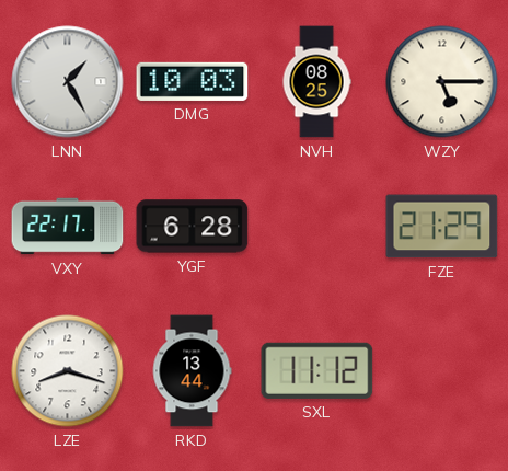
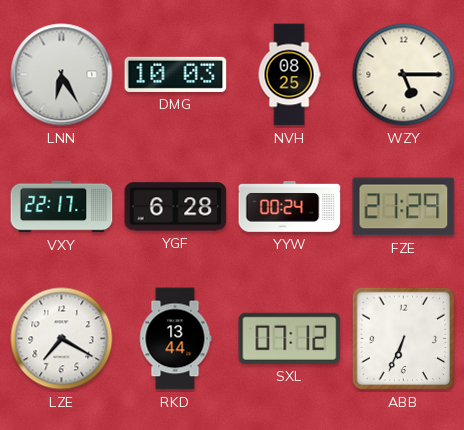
LNN: 1:25 -> 6:25
YYW: none -> 00:24
LZE: 8:18 -> 7:20
SXL: 11:12 -> 07:12
ABB: none -> 6:34
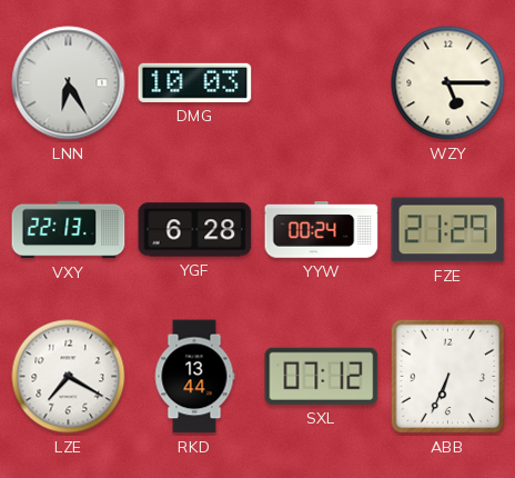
NVH: 08:25 -> none
VXY: 22:17 -> 22:13
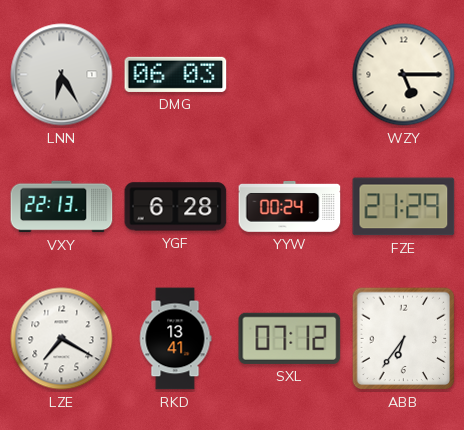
DMG: 10:03 -> 06:03
RKD: 13:44 -> 13:41
ABB: 6:34 -> 6:36
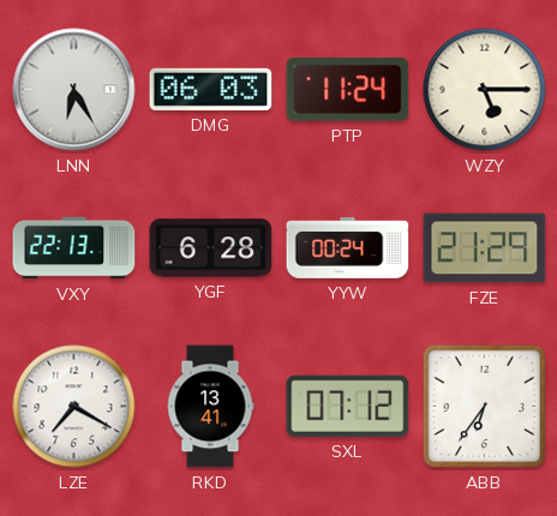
PTP: none -> 11:24
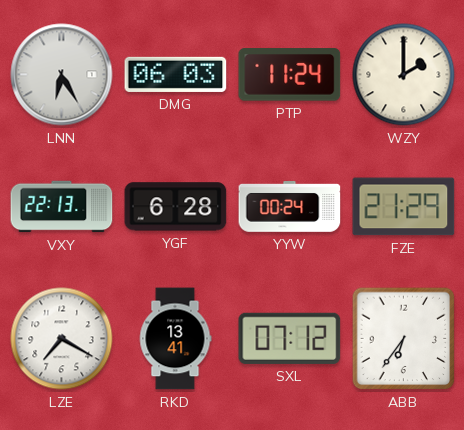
WZY: 5:15 -> 2:00
